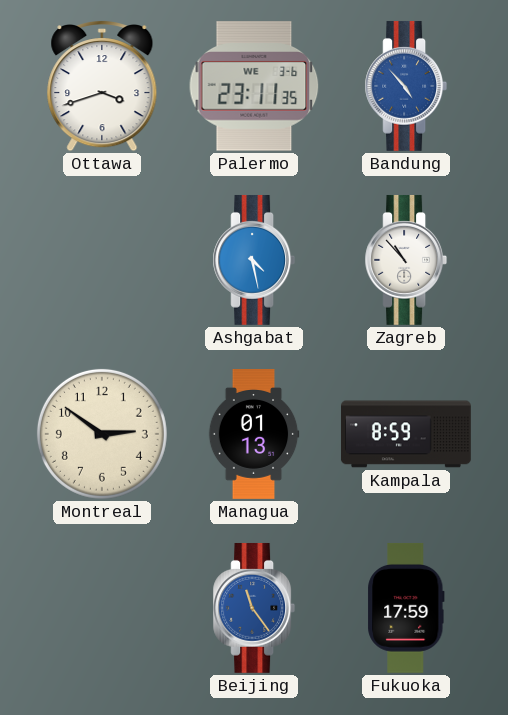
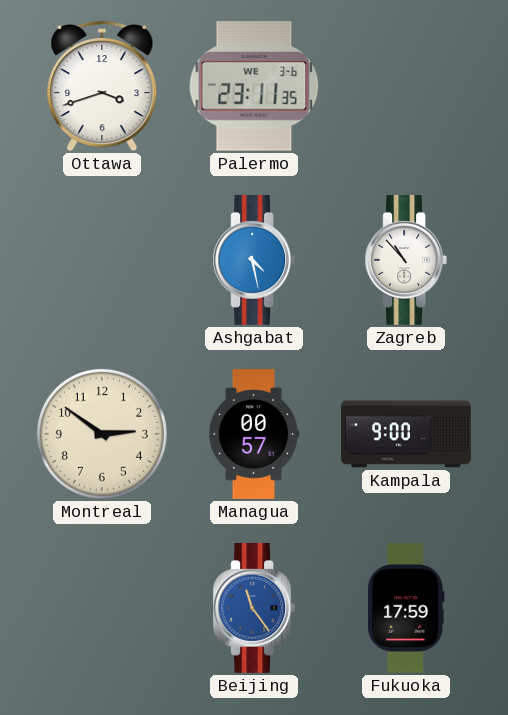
Bandung: 4:53 -> none
Managua: 01:13 -> 00:57
Kampala: 8:59 -> 9:00
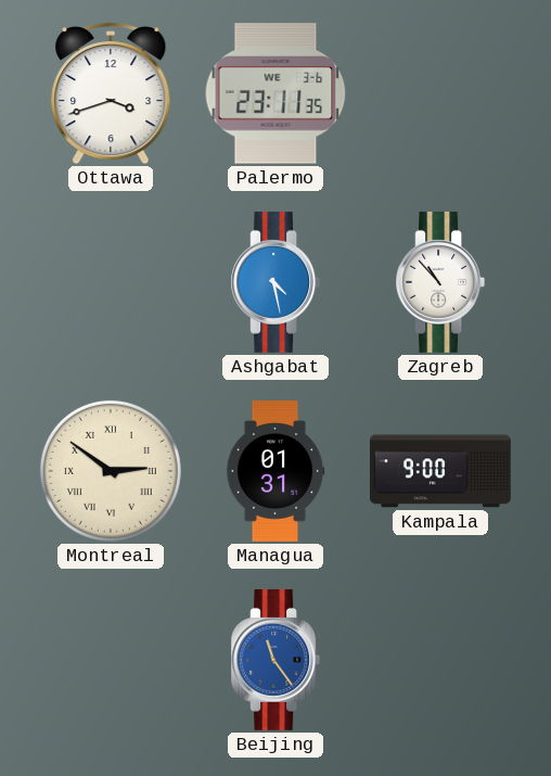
Montreal numerals: Arabic -> Roman
Managua: 00:57 -> 01:31
Fukuoka: 17:59 -> none
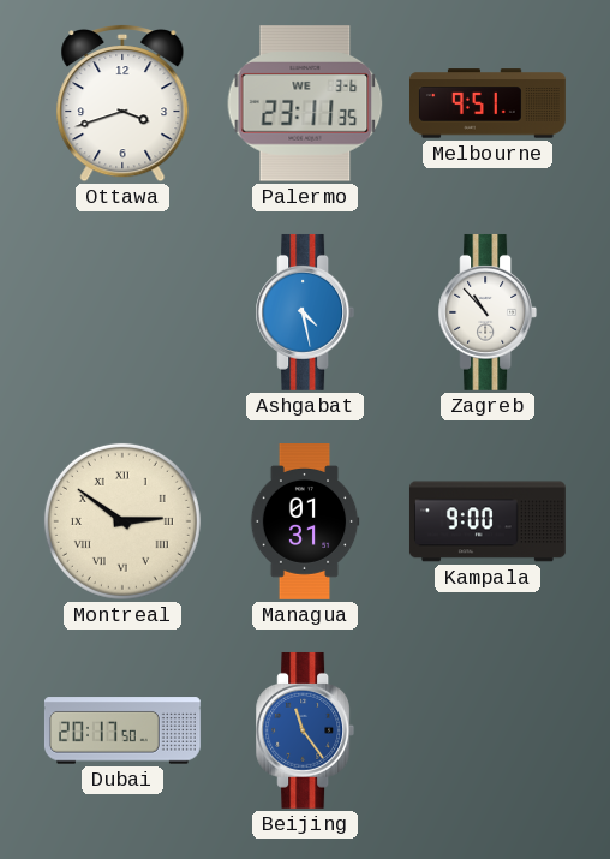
Melbourne: none -> 9:51
Dubai: none -> 20:17
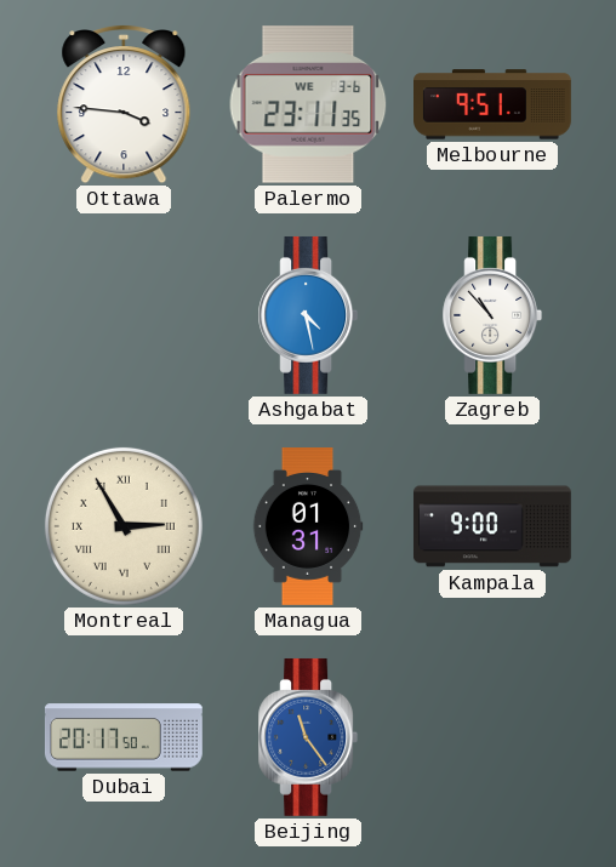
Ottawa: 3:42 -> 3:46
Montreal: 2:51 -> 2:55
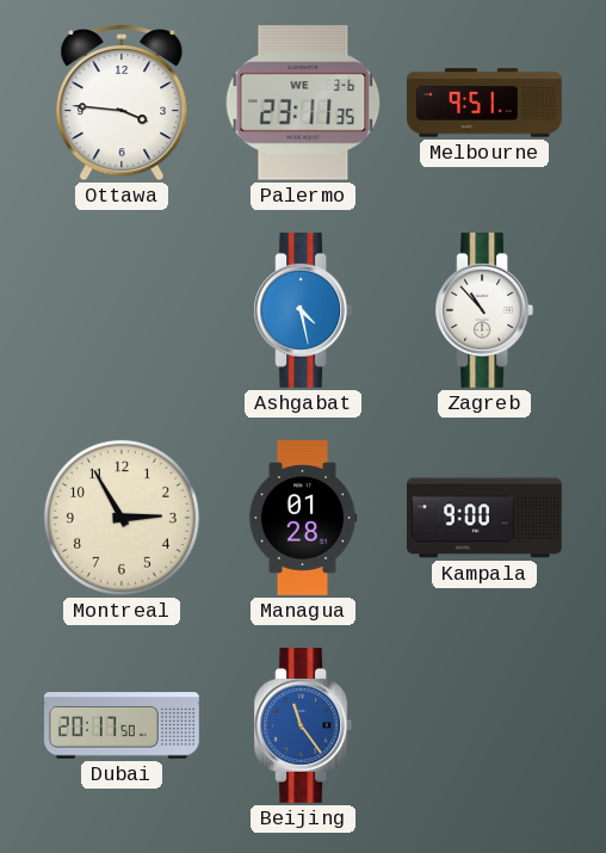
Montreal numerals: Roman -> Arabic
Managua: 01:31 -> 01:28
